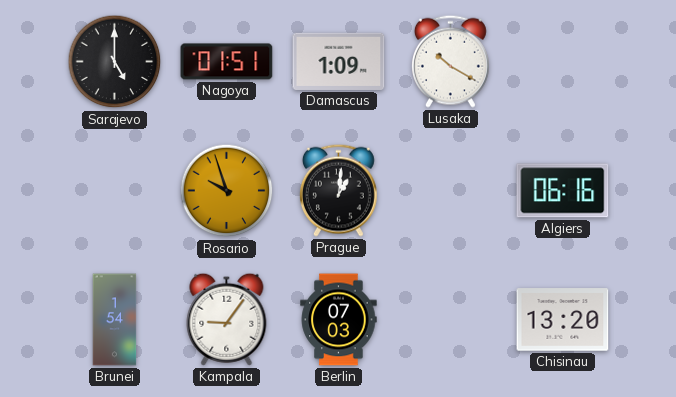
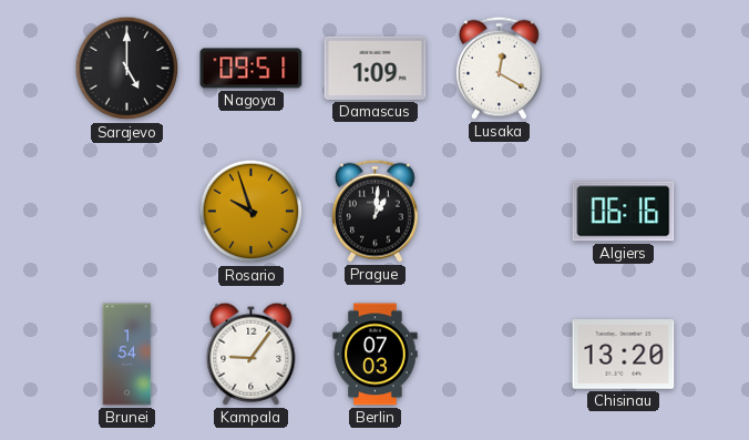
Nagoya: 01:51 -> 09:51
Lusaka: 10:20 -> 12:20
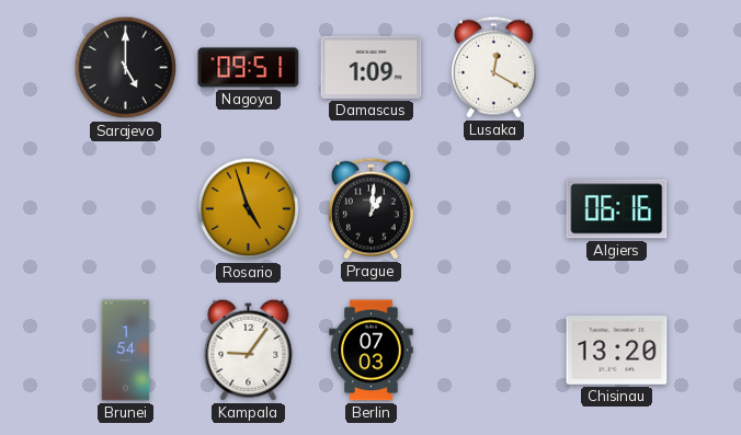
Rosario: 9:57 -> 4:57
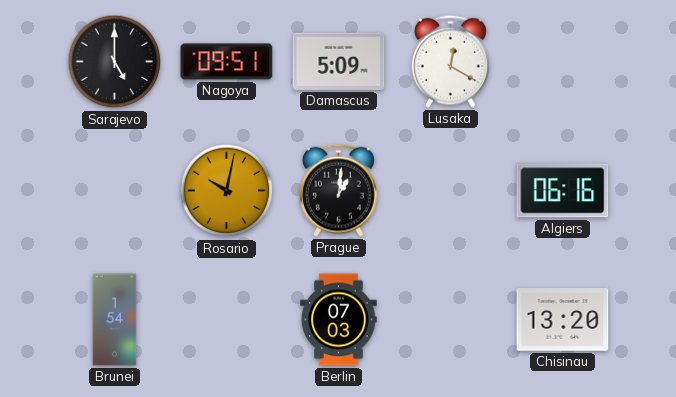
Damascus: 1:09 -> 5:09
Rosario: 4:57 -> 10:02
Kampala: 9:06 -> none
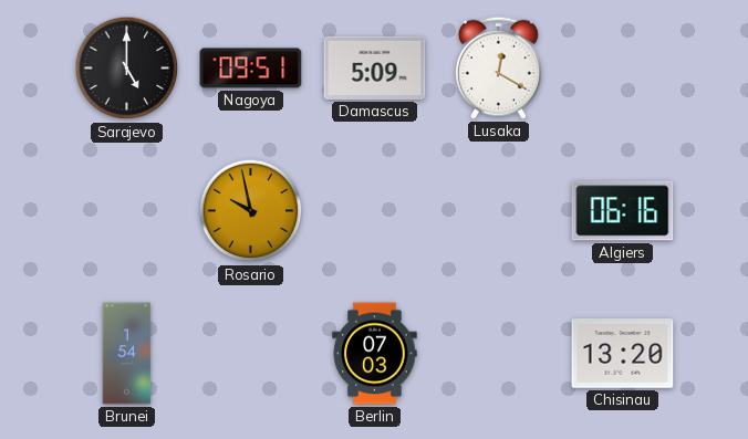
Rosario: 10:02 -> 9:58
Prague: 1:01 -> none
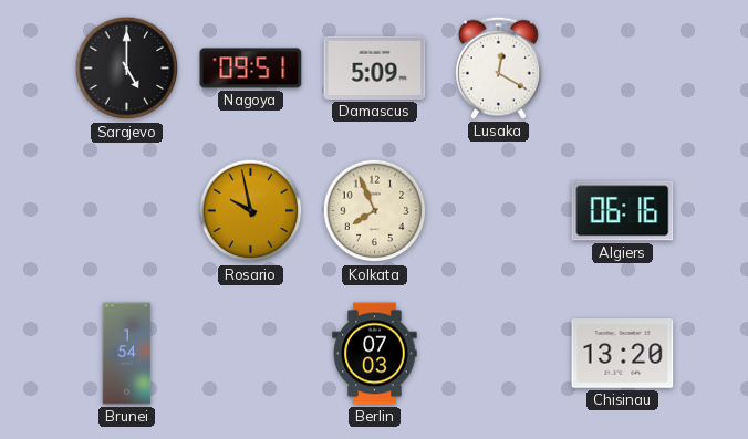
Kolkata: none -> 7:56
